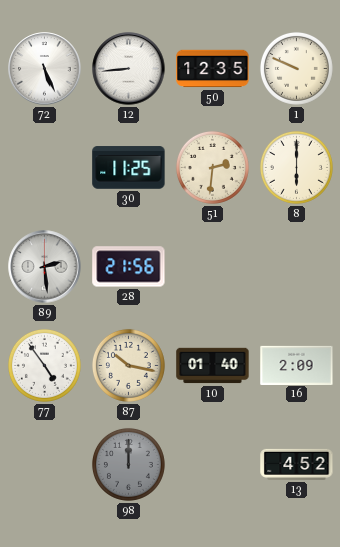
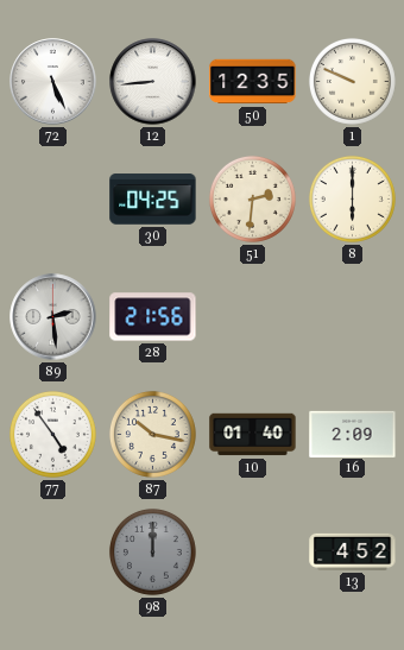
30: 11:25 -> 04:25
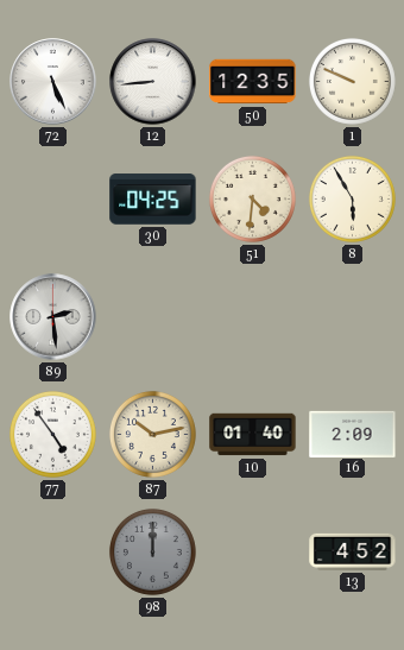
51: 2:31 -> 4:31
8: 6:00 -> 5:55
28: 21:56 -> none
87: 10:17 -> 10:13
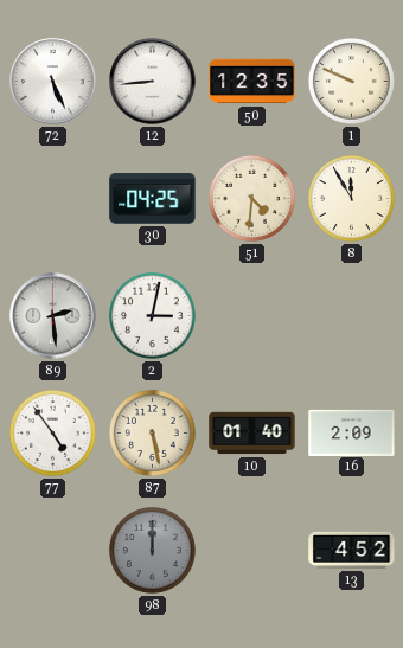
8: 5:55 -> 11:55
2: none -> 3:02
87: 10:13 -> 5:28
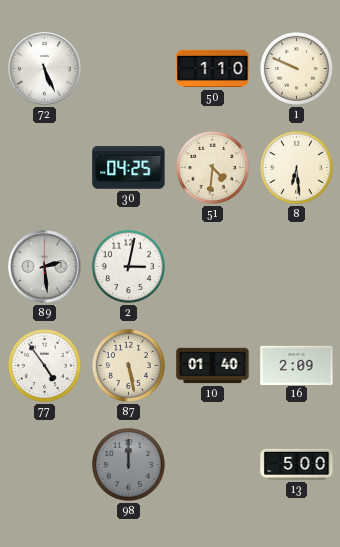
12: 8:44 -> none
50: 12:35 -> 1:10
8: 11:55 -> 6:29
13: 4:52 -> 5:00
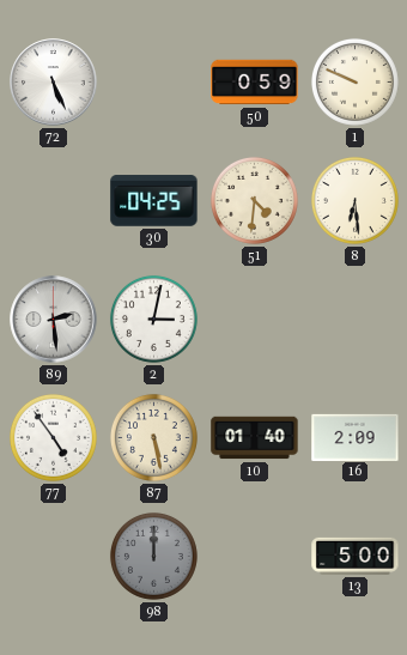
50: 1:10 -> 0:59
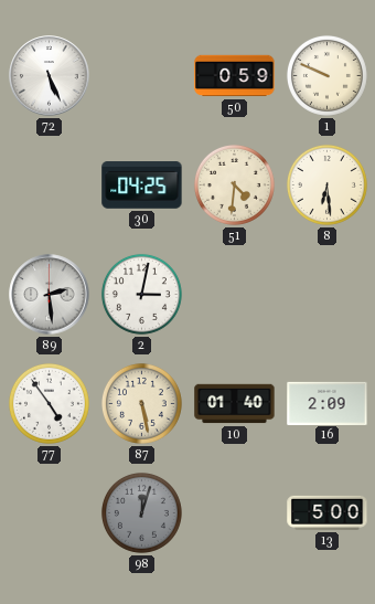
98: 12:00 -> 12:03
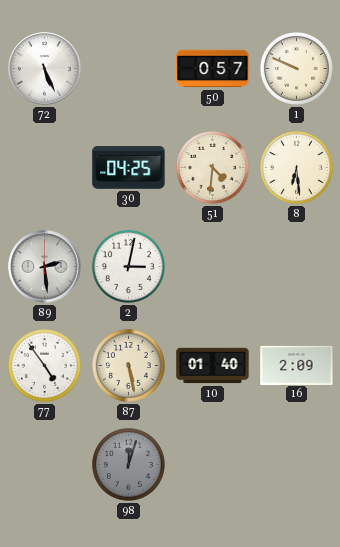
50: 0:59 -> 0:57
13: 5:00 -> none
